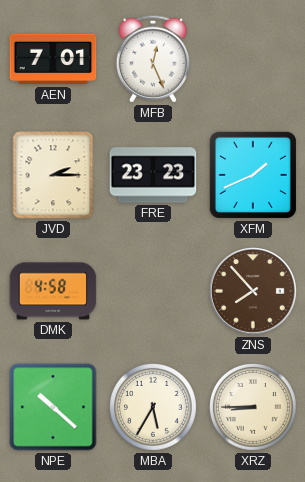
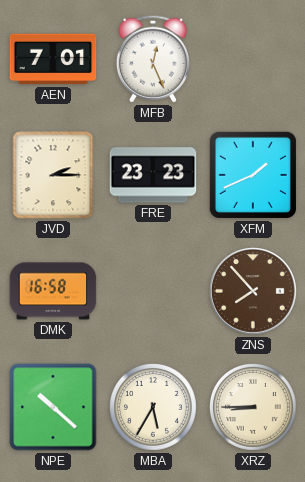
DMK: 4:58 -> 16:58
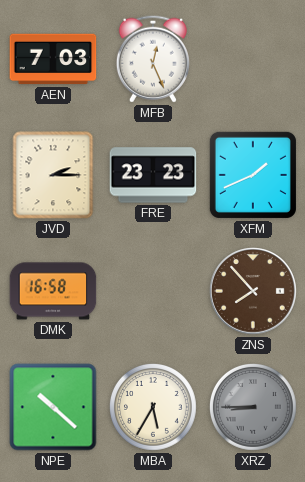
AEN: 7:01 -> 7:03
XRZ dial: cream -> grey
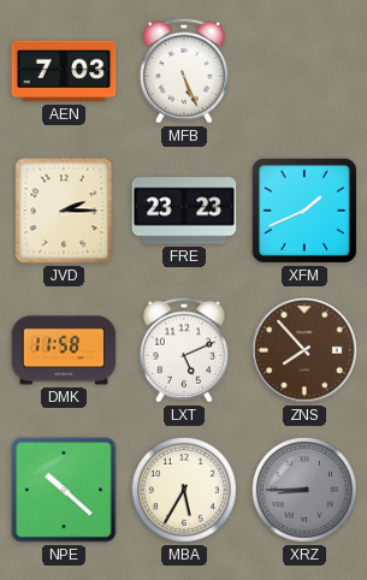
MFB: 12:26 -> 5:26
DMK: 16:58 -> 11:58
LXT: none -> 5:11
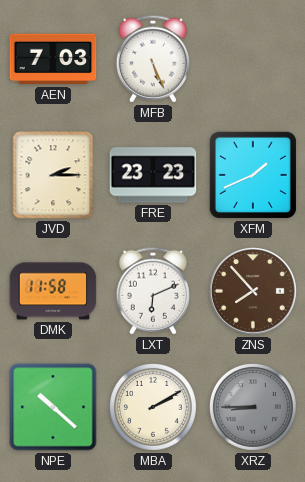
LXT: 5:11 -> 6:11
MBA: 5:35 -> 2:10
